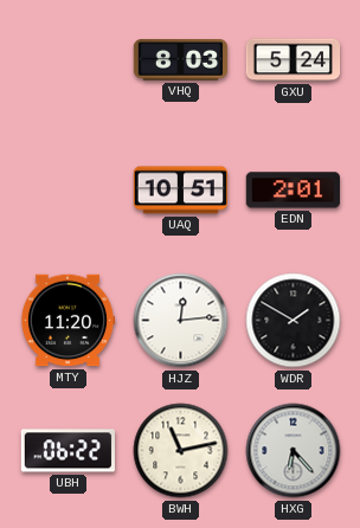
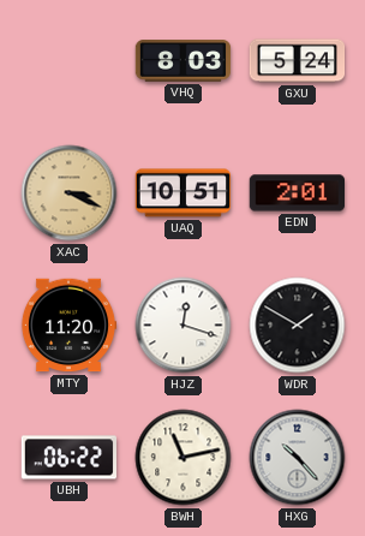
XAC: none -> 3:19
HJZ: 12:14 -> 12:18
HXG: 6:23 -> 10:23
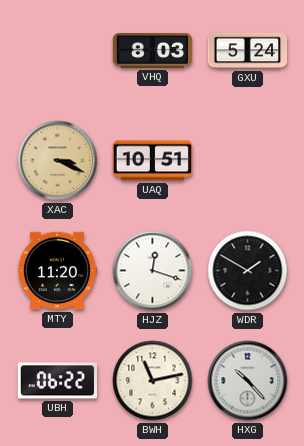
EDN: 2:01 -> none
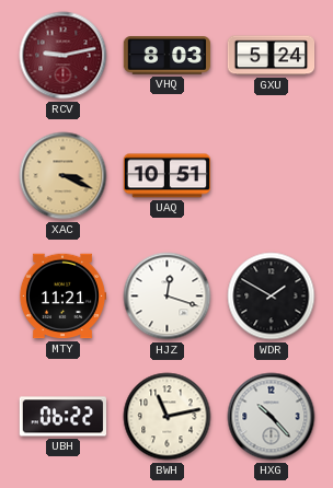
RCV: none -> 9:13
MTY: 11:20 -> 11:21
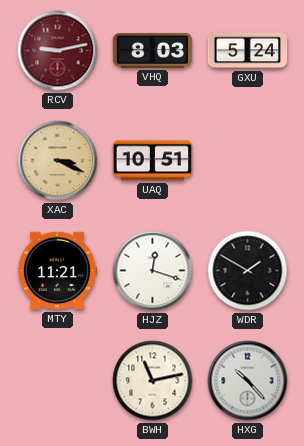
UBH: 06:22 -> none
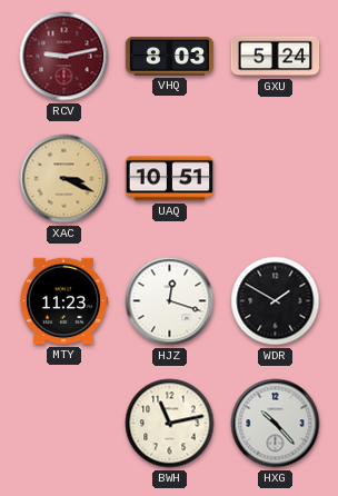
MTY: 11:21 -> 11:23
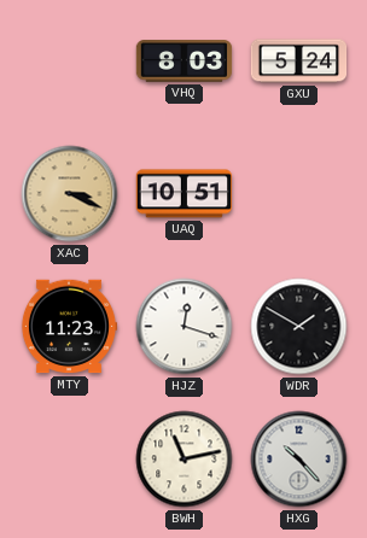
RCV: 9:13 -> none
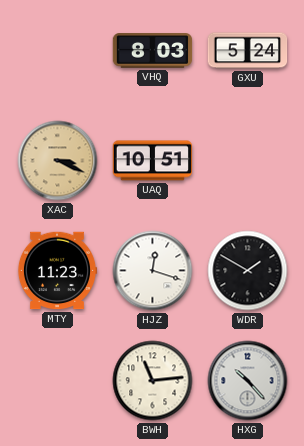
BWH: 11:13 -> 11:14
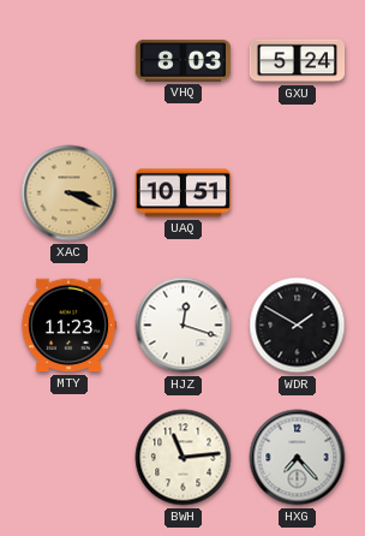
HXG: 10:23 -> 7:23
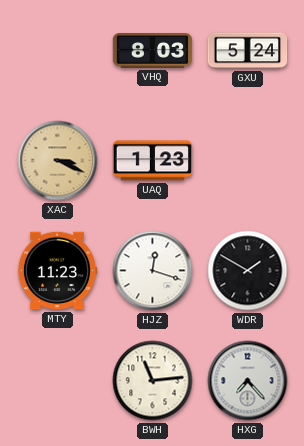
UAQ: 10:51 -> 1:23
